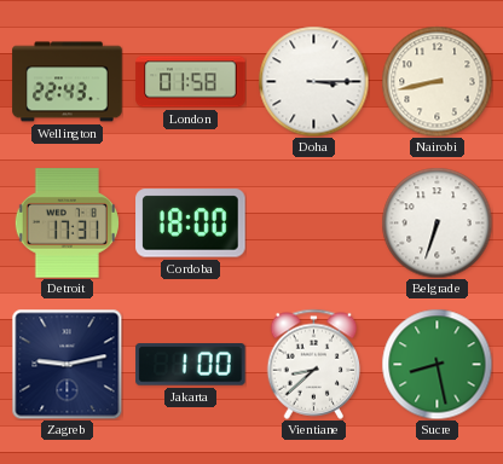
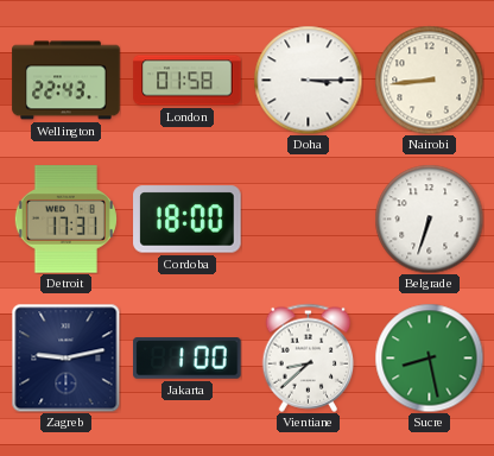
Nairobi: 8:43 -> 8:44
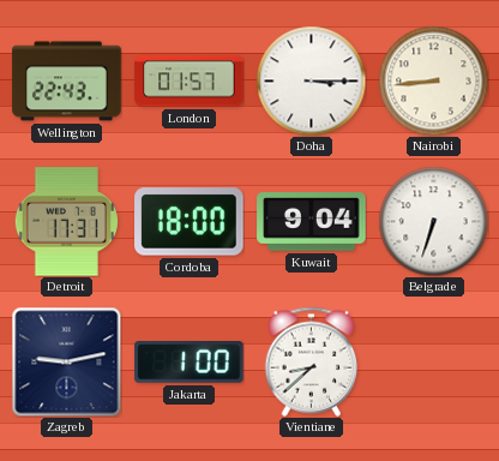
London: 01:58 -> 01:57
Kuwait: none -> 9:04
Sucre: 8:28 -> none
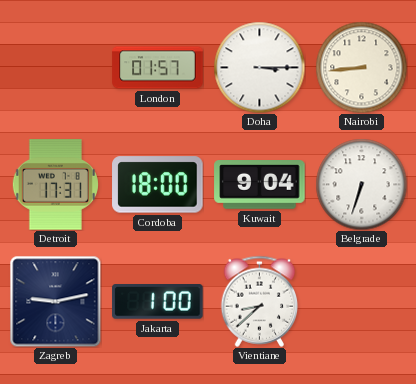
Wellington: 22:43 -> none
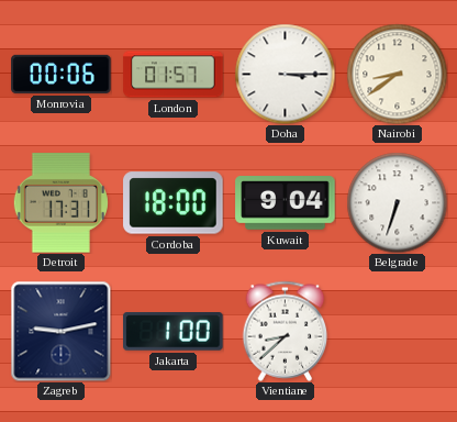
Monrovia: none -> 00:06
Nairobi: 8:44 -> 8:39
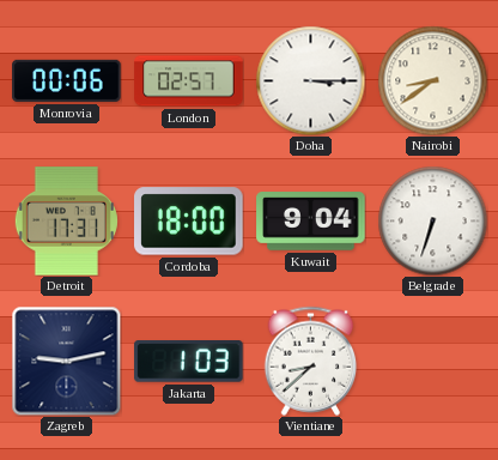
London: 01:57 -> 02:57
Jakarta: 1:00 -> 1:03
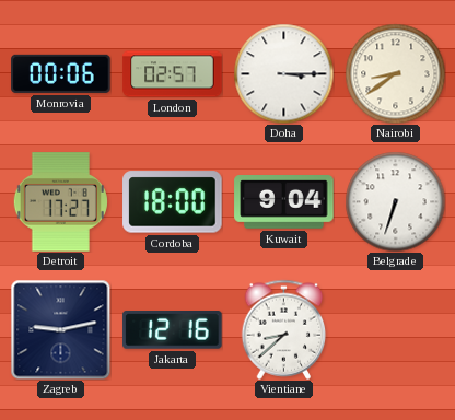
Detroit: 17:31 -> 17:27
Jakarta: 1:03 -> 12:16
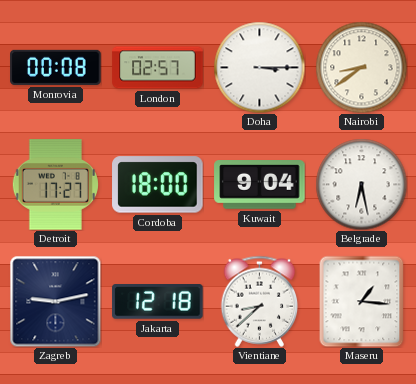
Monrovia: 00:06 -> 00:08
Belgrade: 6:33 -> 6:28
Jakarta: 12:16 -> 12:18
Maseru: none -> 1:16
